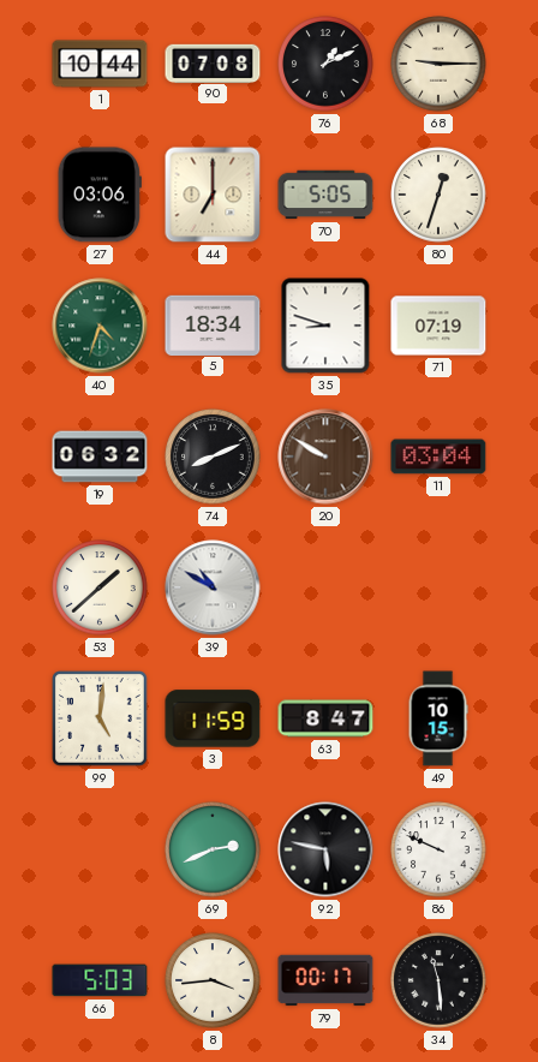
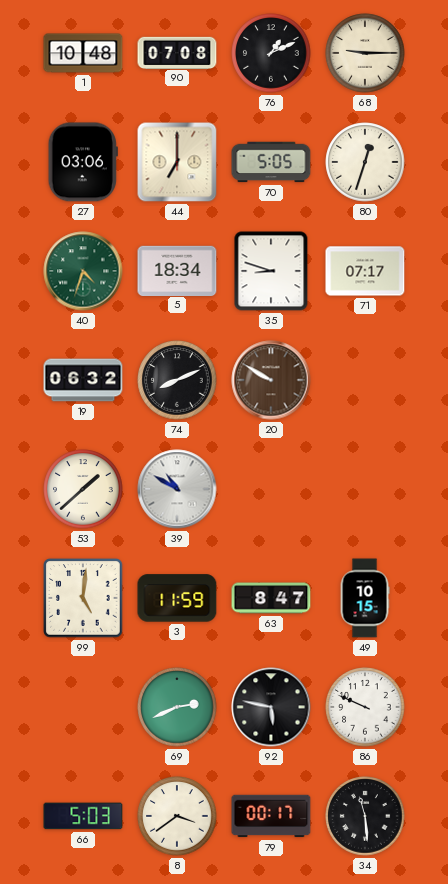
1: 10:44 -> 10:48
71: 07:19 -> 07:17
11: 03:04 -> none
8: 3:44 -> 3:39
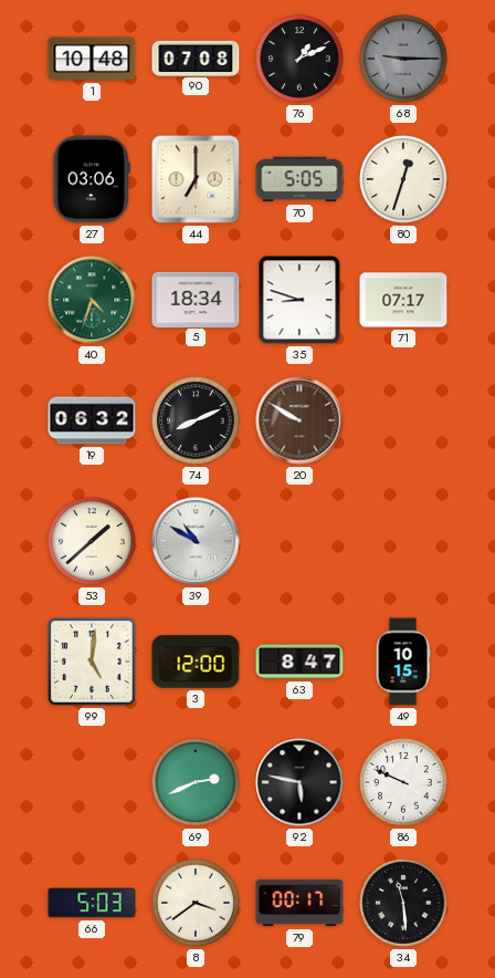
68 dial: cream -> grey
3: 11:59 -> 12:00
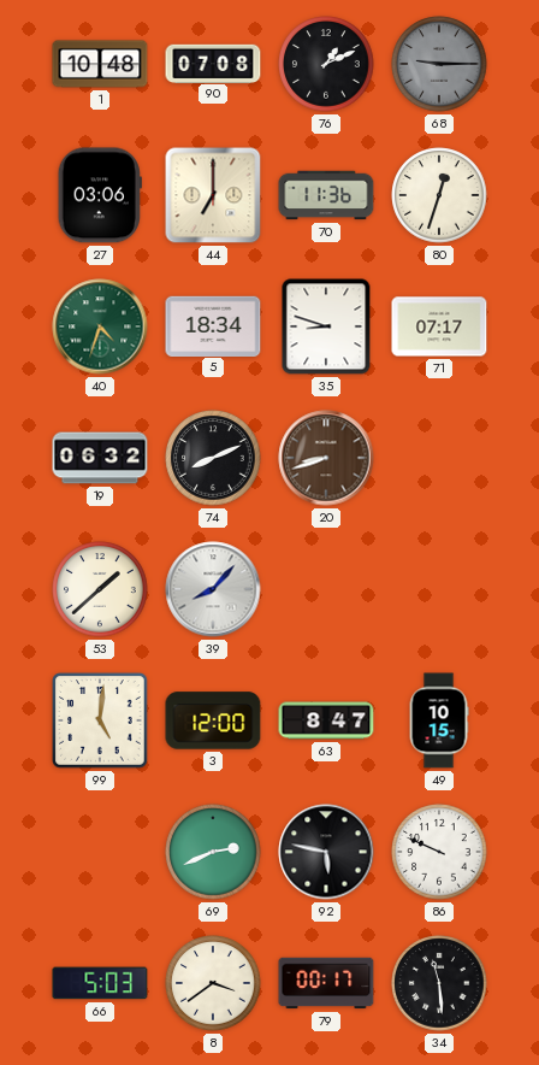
70: 5:05 -> 11:36
20: 9:50 -> 8:42
39: 10:50 -> 8:07
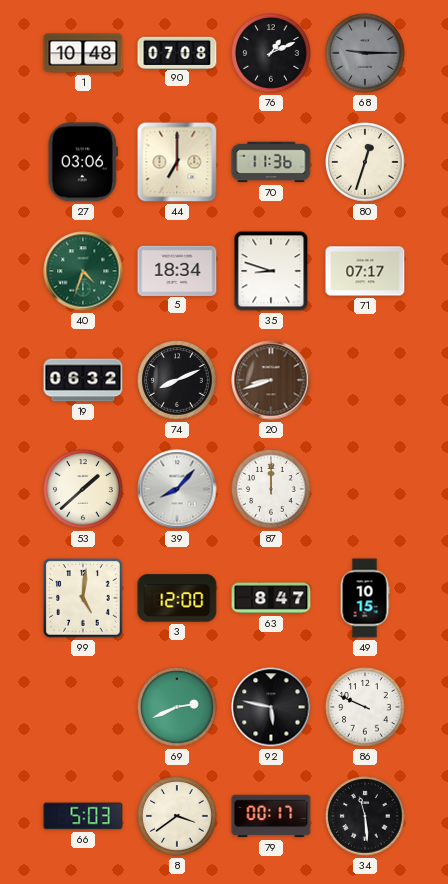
87: none -> 12:00
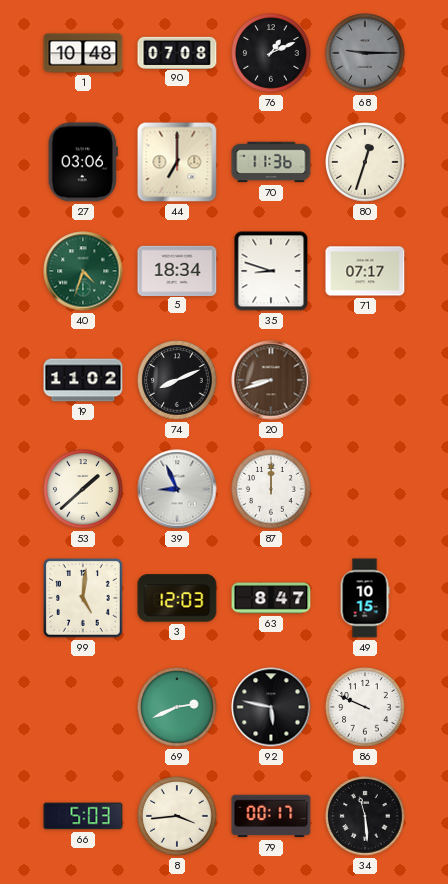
19: 06:32 -> 11:02
39: 8:07 -> 8:56
3: 12:00 -> 12:03
8: 3:39 -> 3:44
